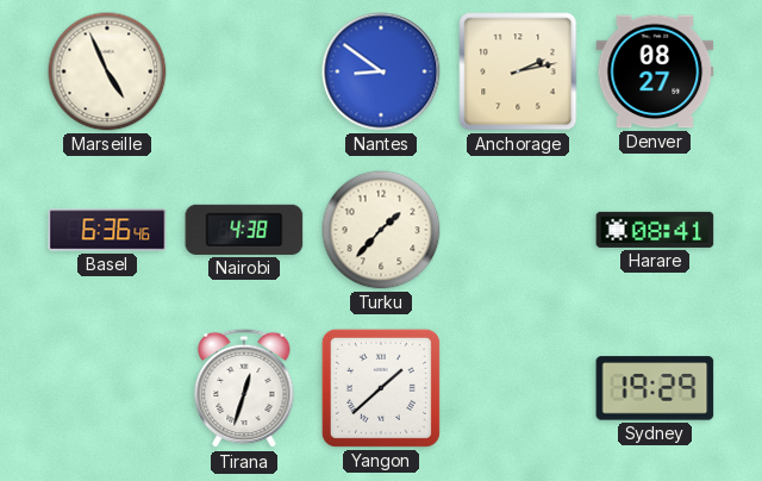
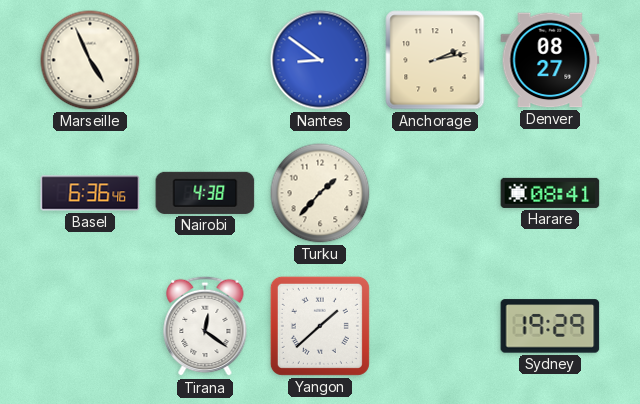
Tirana: 12:33 -> 12:21
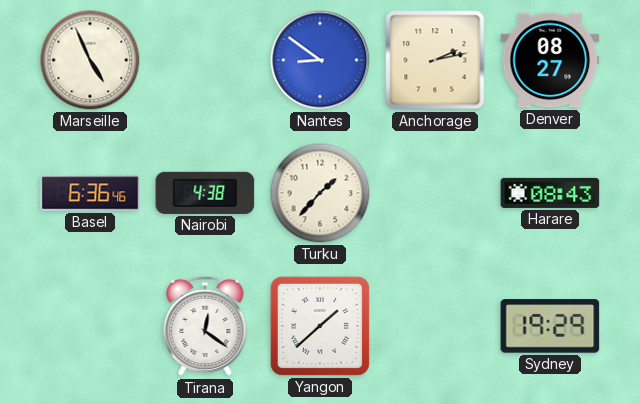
Harare: 08:41 -> 08:43
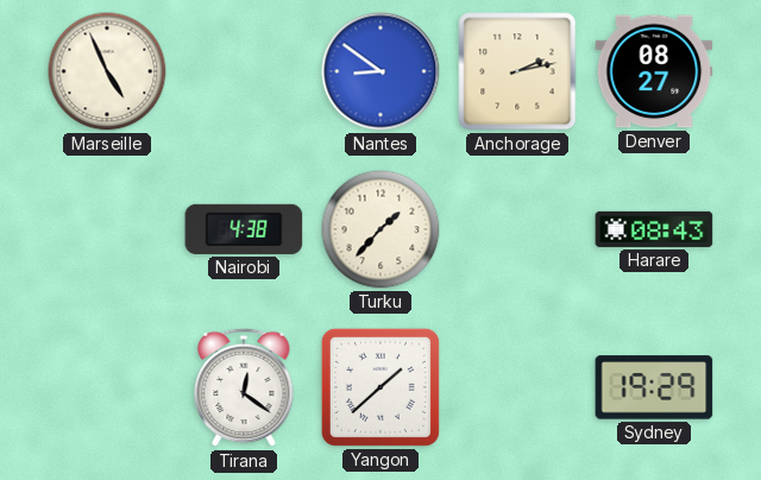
Basel: 6:36 -> none
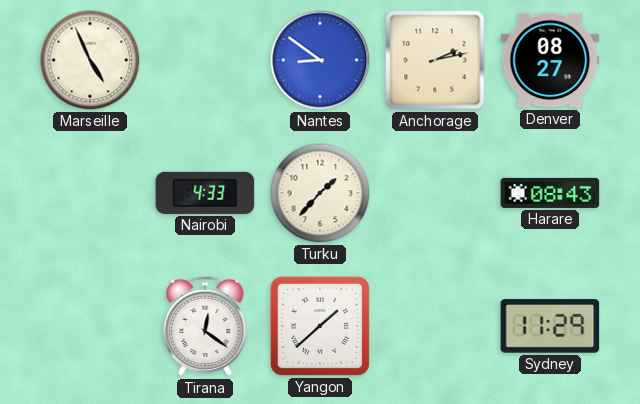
Nairobi: 4:38 -> 4:33
Sydney: 19:29 -> 11:29
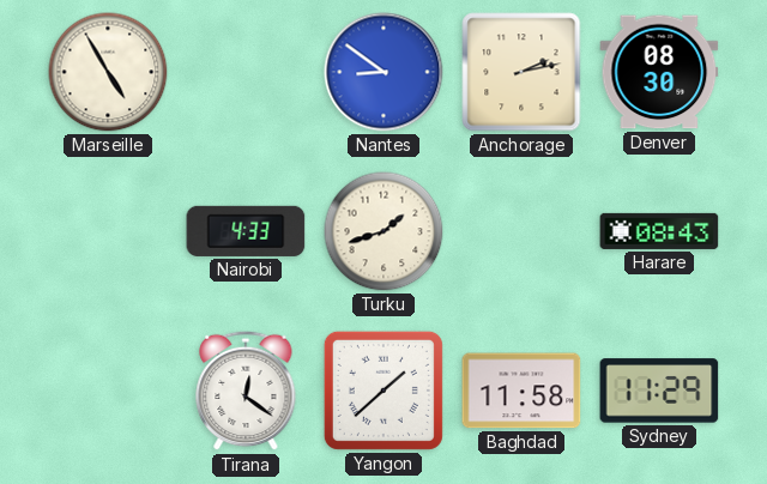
Marseille: 4:56 -> 4:55
Denver: 08:27 -> 08:30
Turku: 1:37 -> 1:42
Baghdad: none -> 11:58
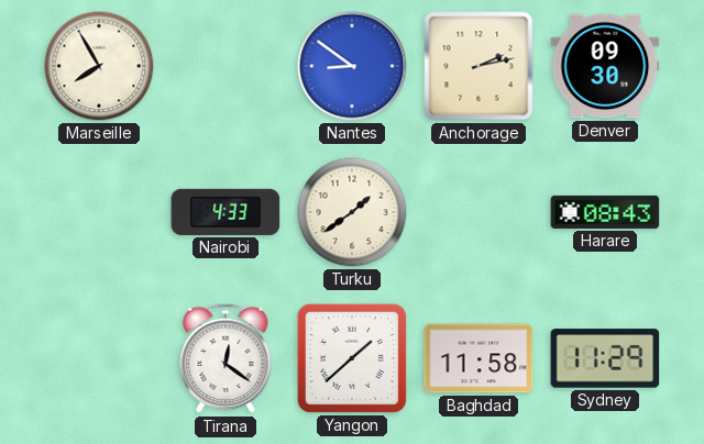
Marseille: 4:55 -> 7:55
Denver: 08:30 -> 09:30
Turku: 1:42 -> 1:39
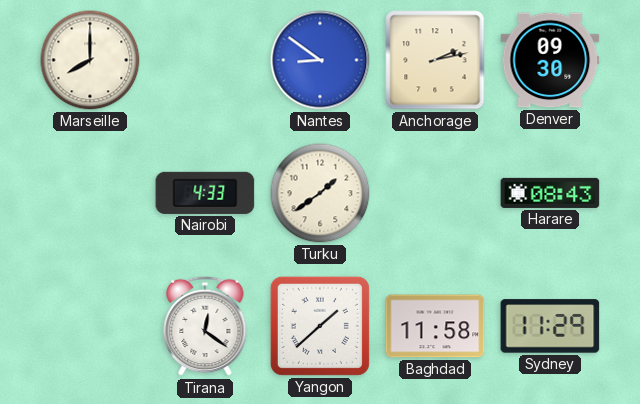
Marseille: 7:55 -> 8:00
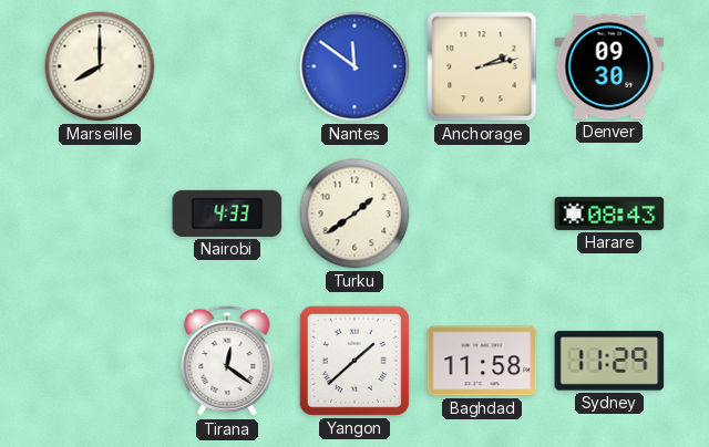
Nantes: 8:51 -> 11:51
